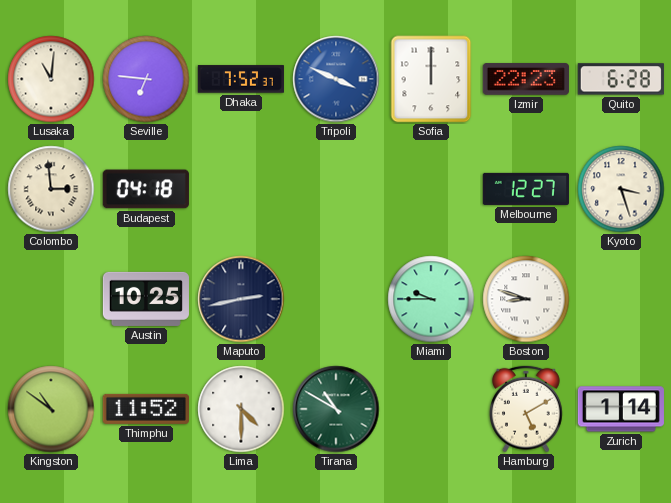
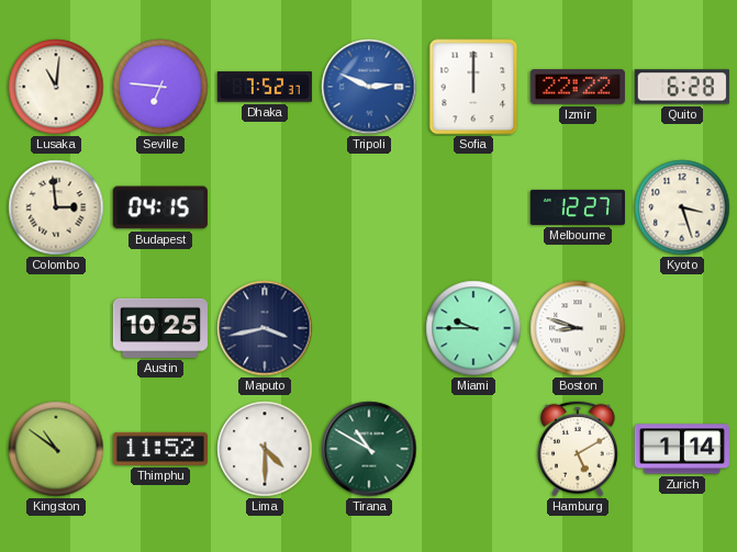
Tripoli: 3:49 -> 2:49
Izmir: 22:23 -> 22:22
Budapest: 04:18 -> 04:15
Maputo: 2:43 -> 3:43
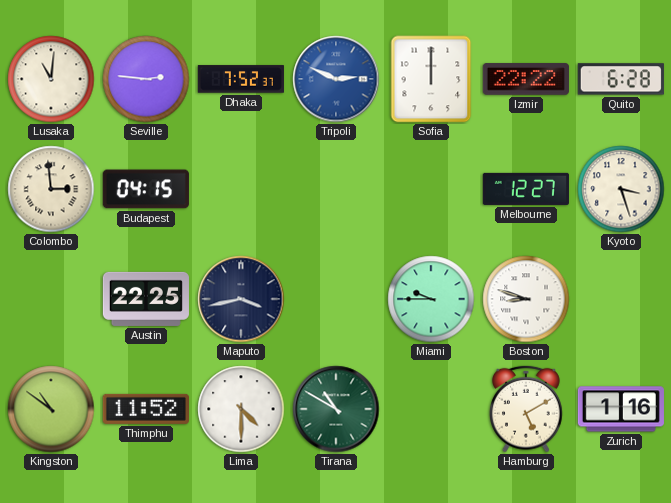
Seville: 6:46 -> 2:46
Austin: 10:25 -> 22:25
Zurich: 1:14 -> 1:16
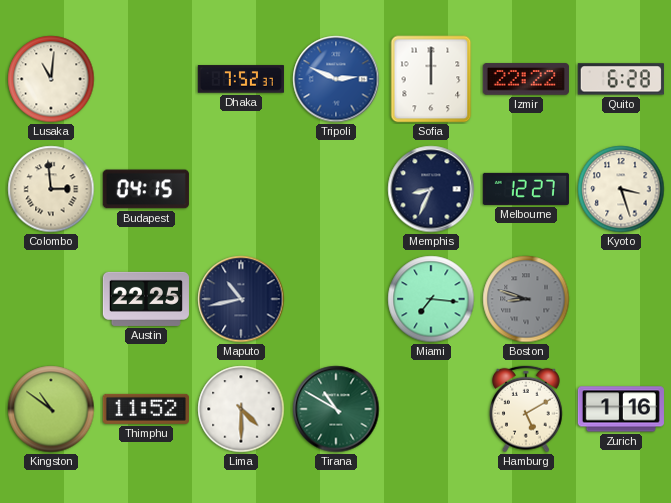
Seville: 2:46 -> none
Memphis: none -> 8:34
Maputo: 3:43 -> 10:43
Miami: 9:45 -> 7:16
Boston dial: white -> grey
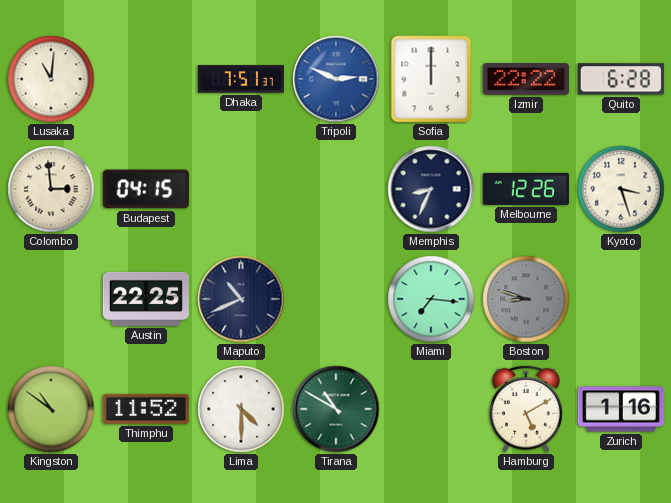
Dhaka: 7:52 -> 7:51
Melbourne: 12:27 -> 12:26
Maputo: 10:43 -> 10:41
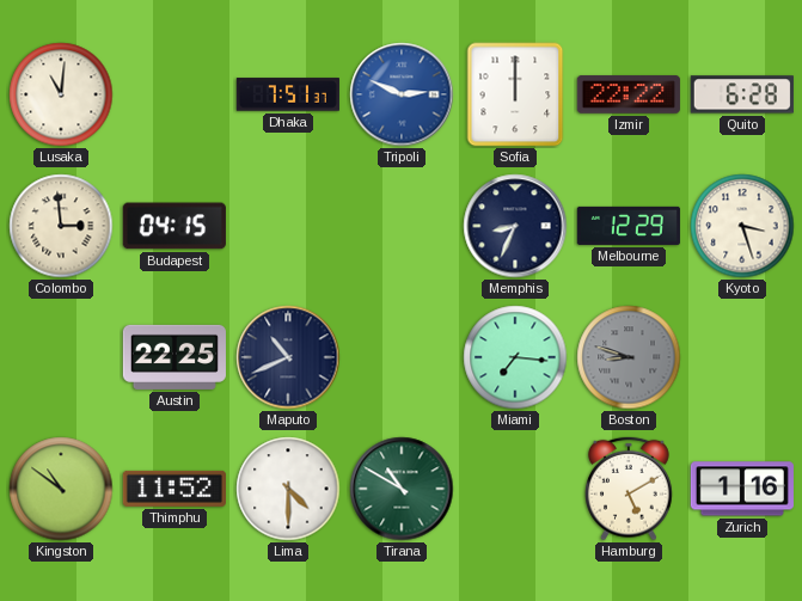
Melbourne: 12:26 -> 12:29
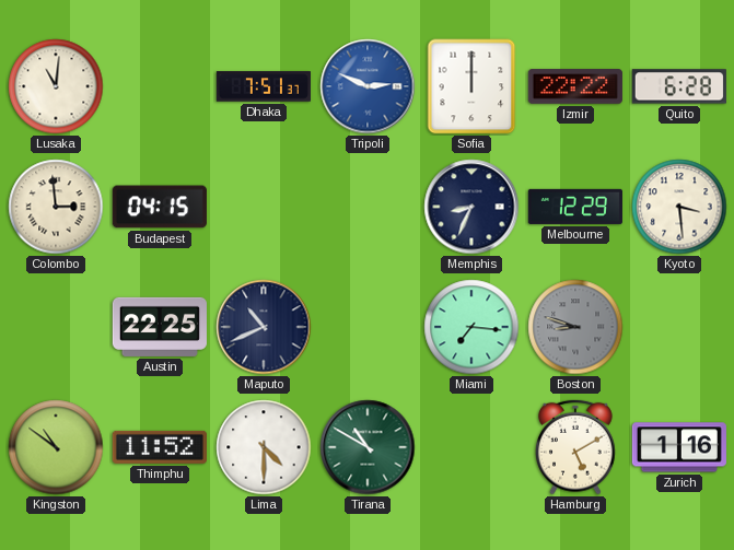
Kyoto: 3:27 -> 3:29
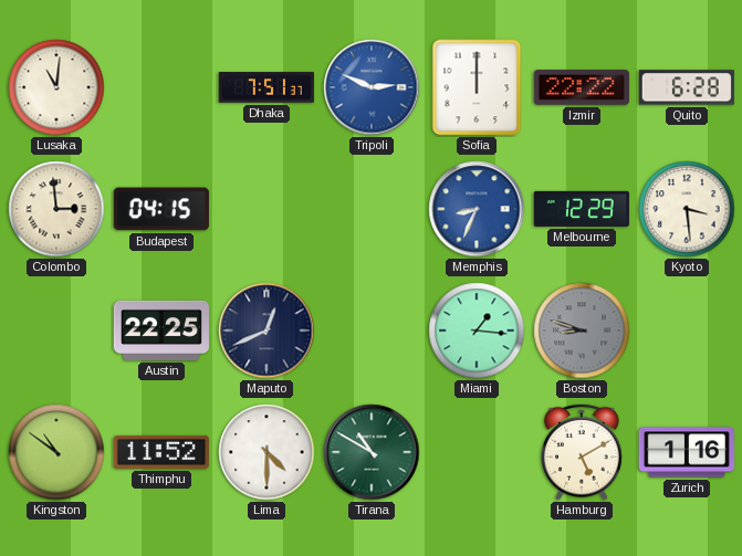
Memphis dial: navy -> blue
Maputo: 10:41 -> 12:41
Miami: 7:16 -> 1:16
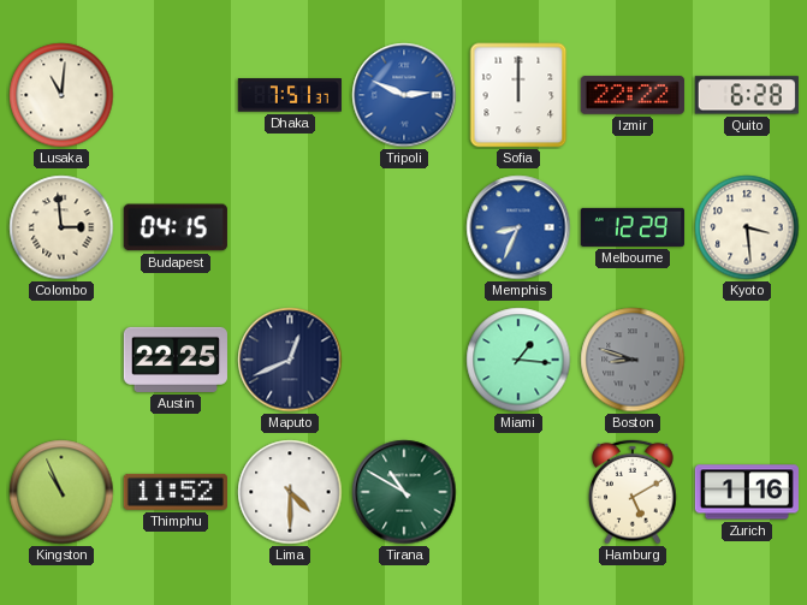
Kingston: 10:51 -> 10:56
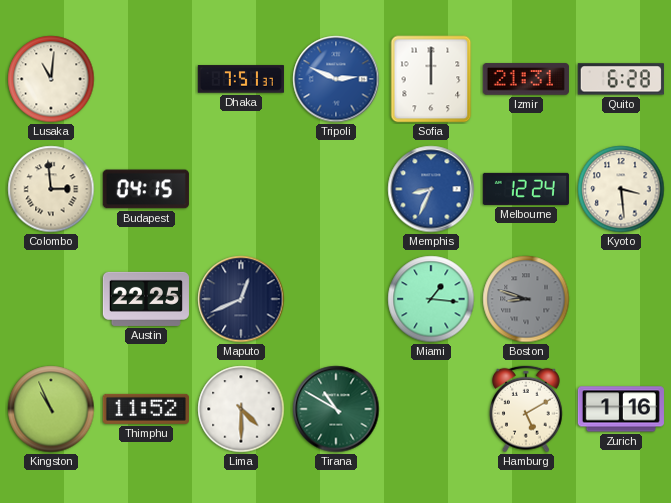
Izmir: 22:22 -> 21:31
Melbourne: 12:29 -> 12:24
